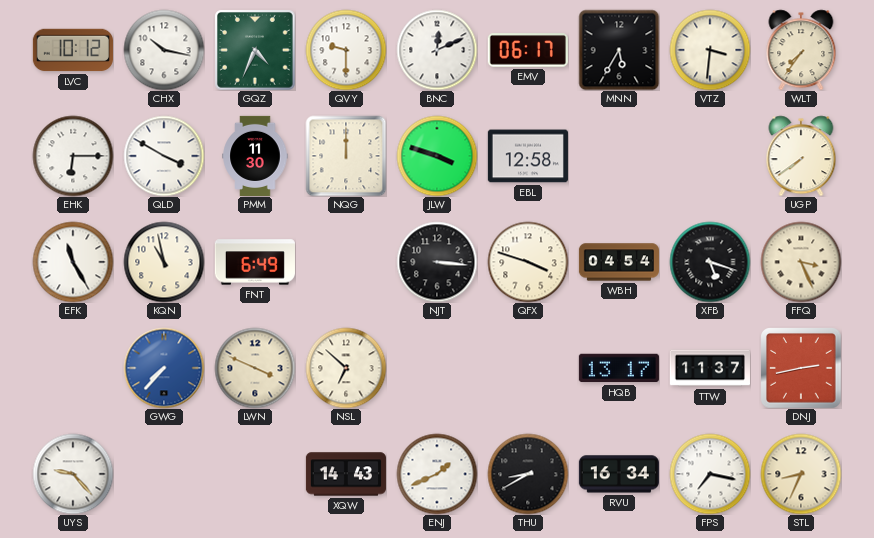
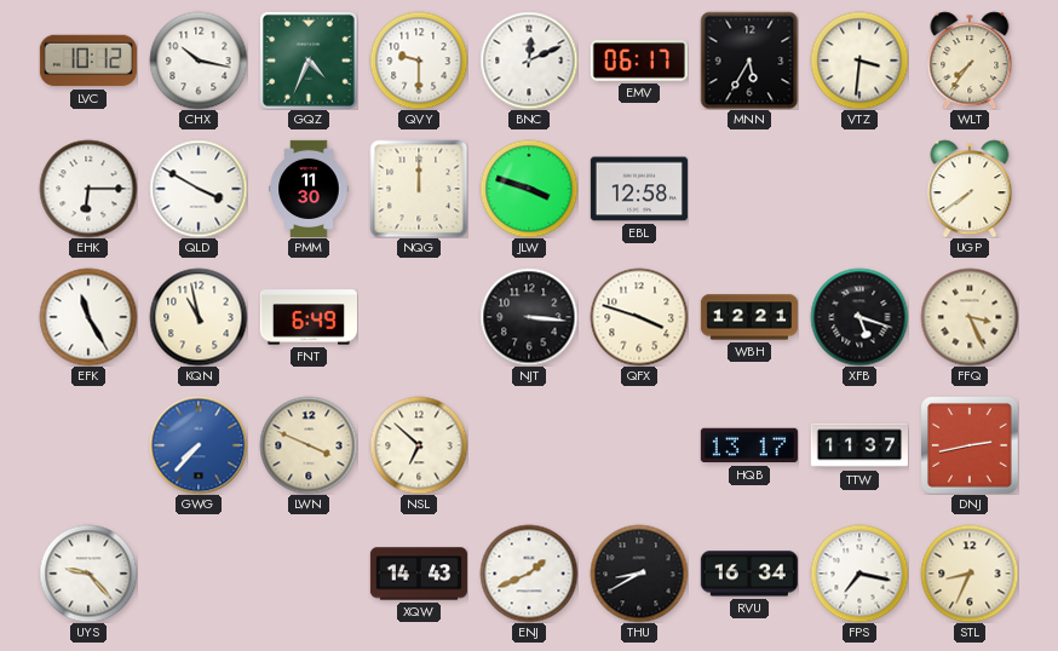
WBH: 04:54 -> 12:21
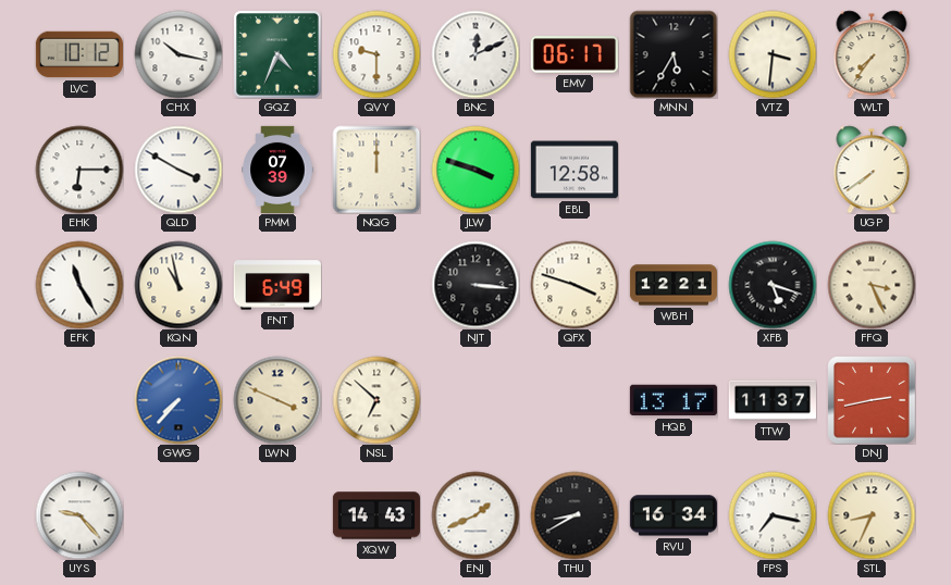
PMM: 11:30 -> 07:39
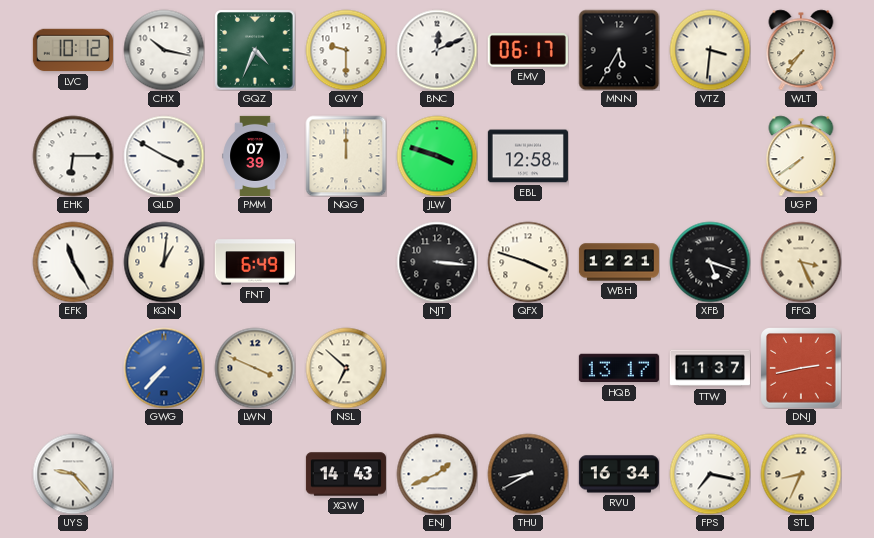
KQN: 10:58 -> 1:01
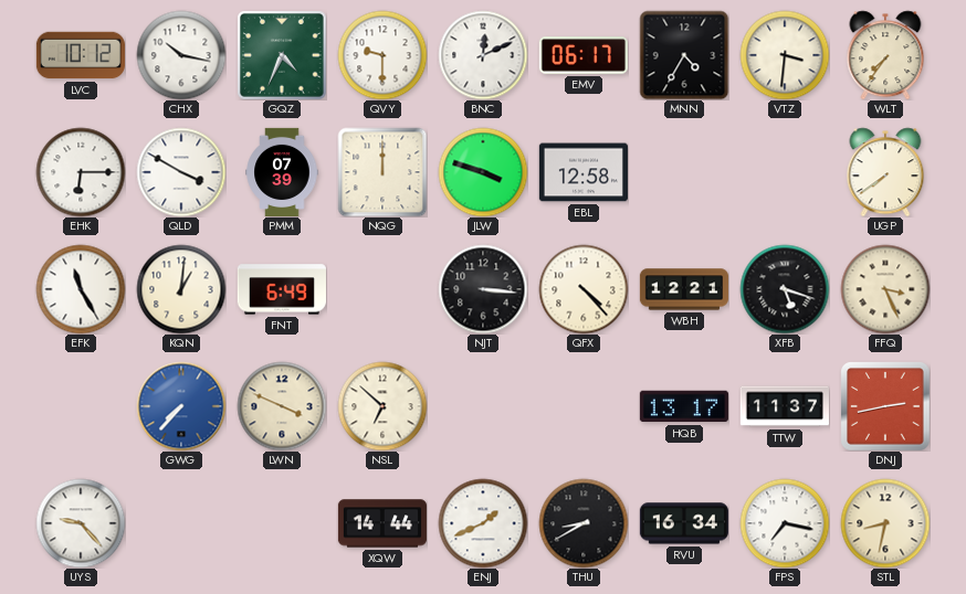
MNN: 5:35 -> 4:35
QFX: 3:48 -> 4:23
XQW: 14:43 -> 14:44
STL: 8:34 -> 8:32
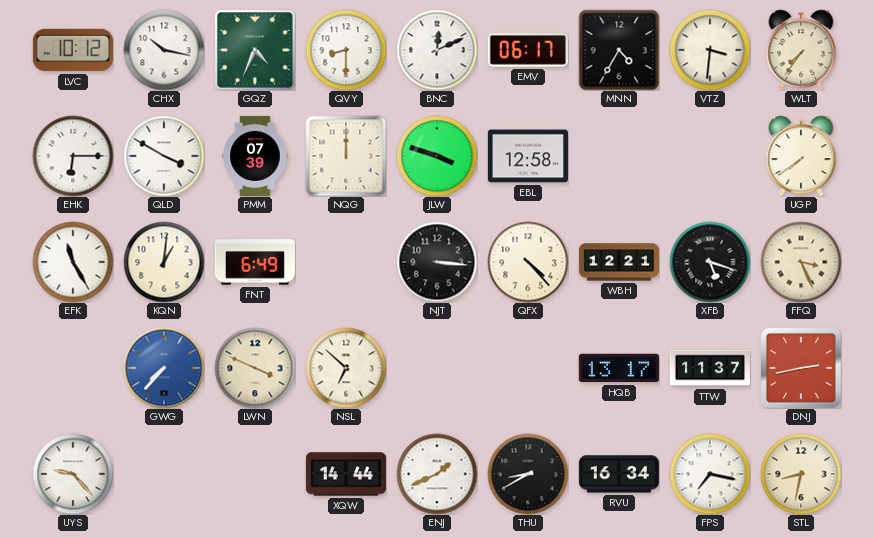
QVY: 9:30 -> 8:30
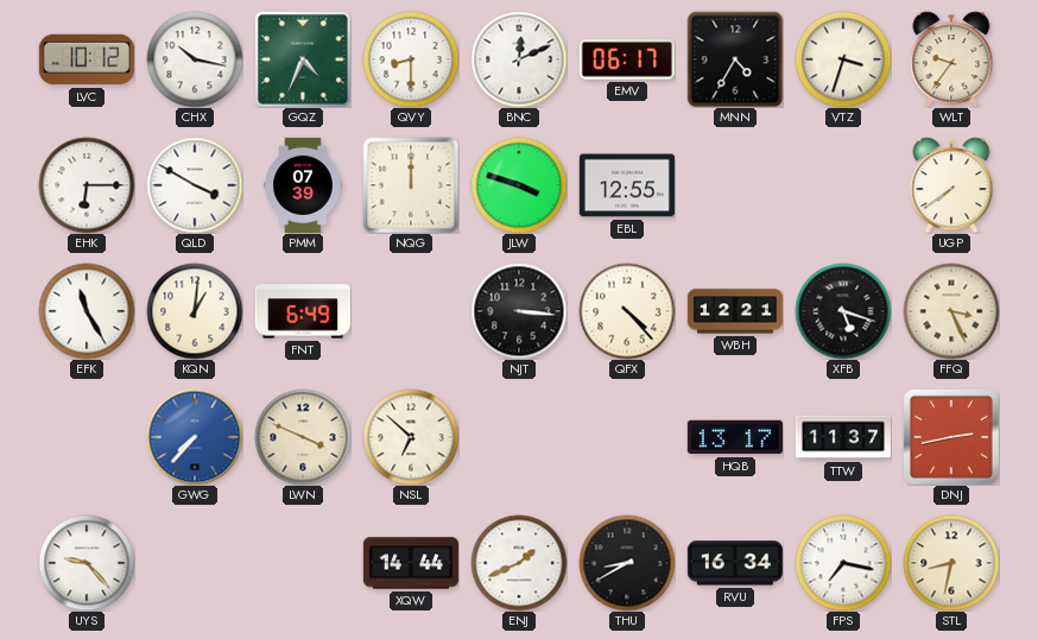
VTZ: 3:31 -> 3:33
WLT: 7:36 -> 9:36
EBL: 12:58 -> 12:55
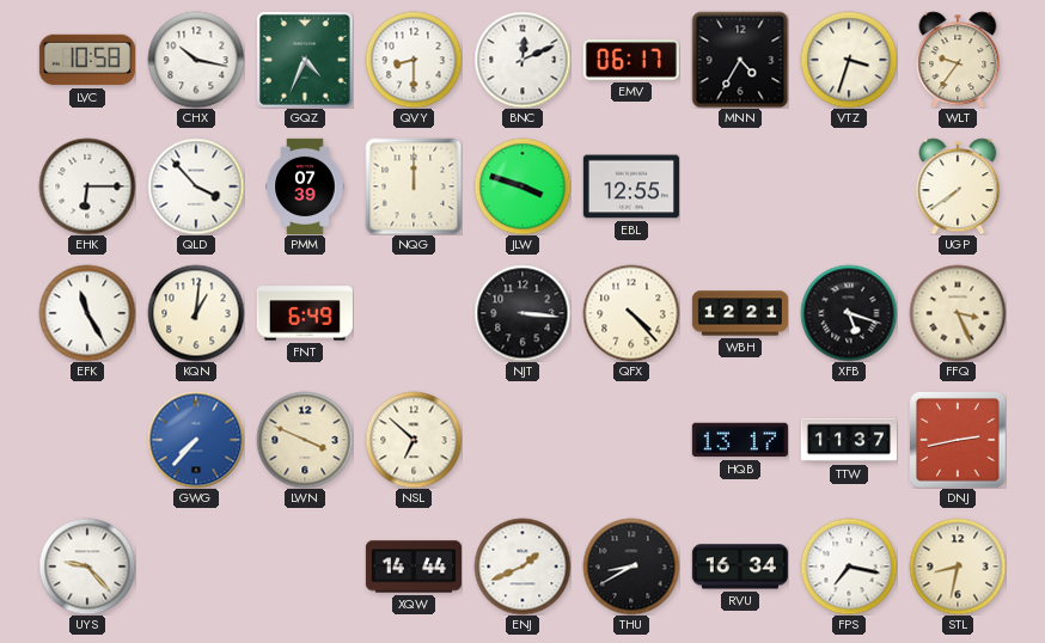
LVC: 10:12 -> 10:58
QLD: 3:50 -> 3:53
